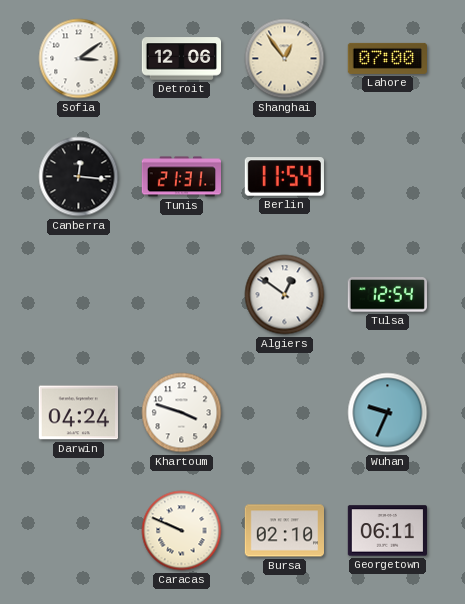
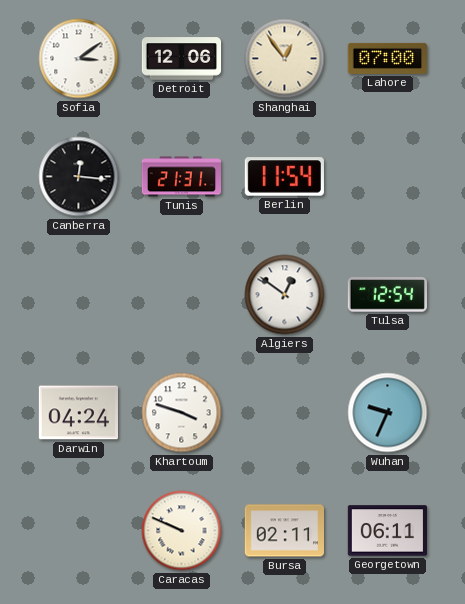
Bursa: 02:10 -> 02:11
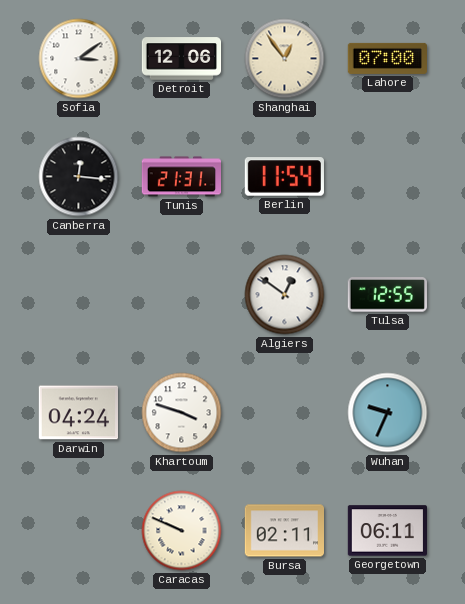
Tulsa: 12:54 -> 12:55
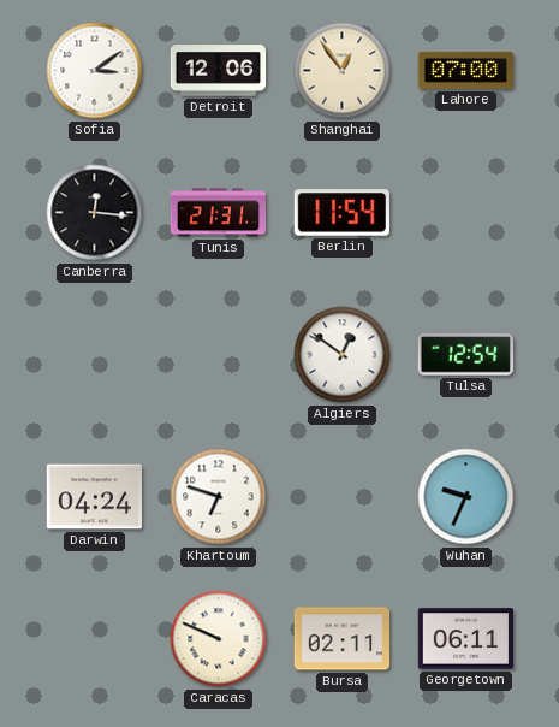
Tulsa: 12:55 -> 12:54
Khartoum: 3:48 -> 6:48
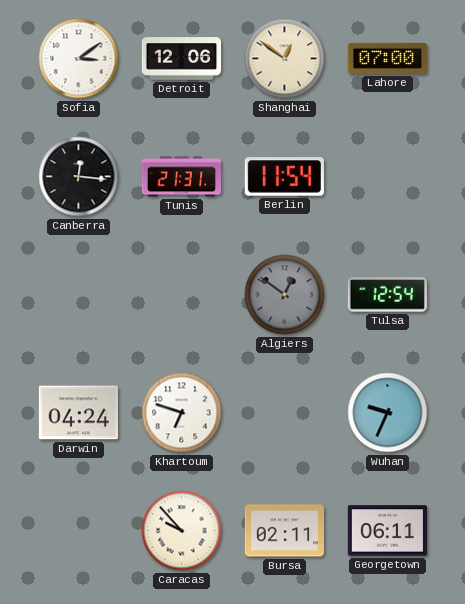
Shanghai: 12:54 -> 12:51
Algiers dial: white -> grey
Caracas: 9:49 -> 9:53
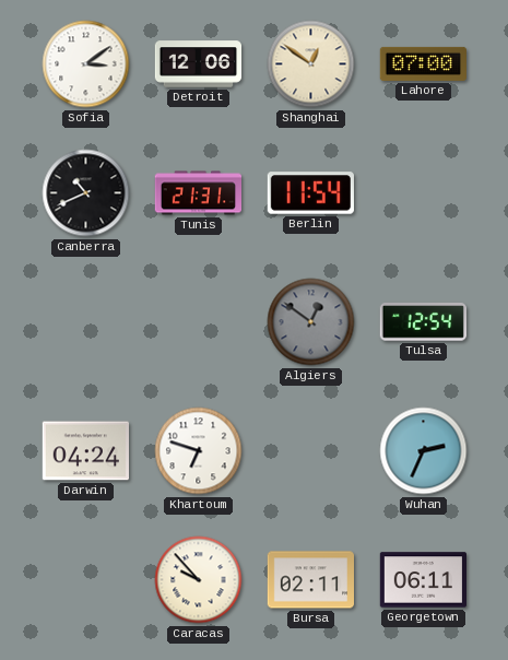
Canberra: 12:16 -> 10:41
Wuhan: 9:34 -> 2:34
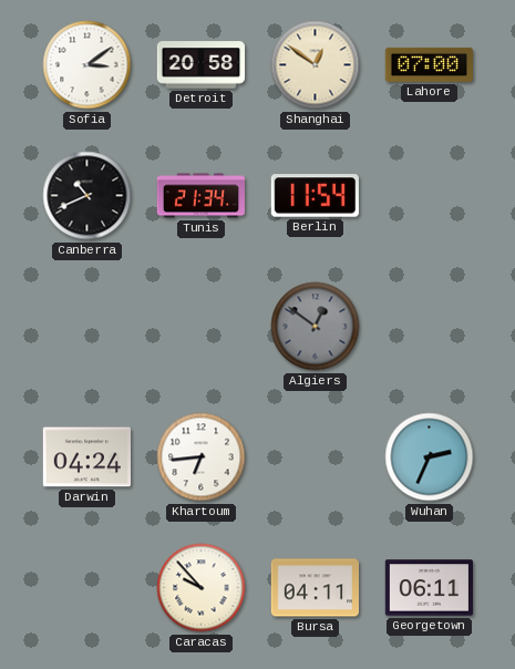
Detroit: 12:06 -> 20:58
Tunis: 21:31 -> 21:34
Tulsa: 12:54 -> none
Khartoum: 6:48 -> 6:44
Bursa: 02:11 -> 04:11
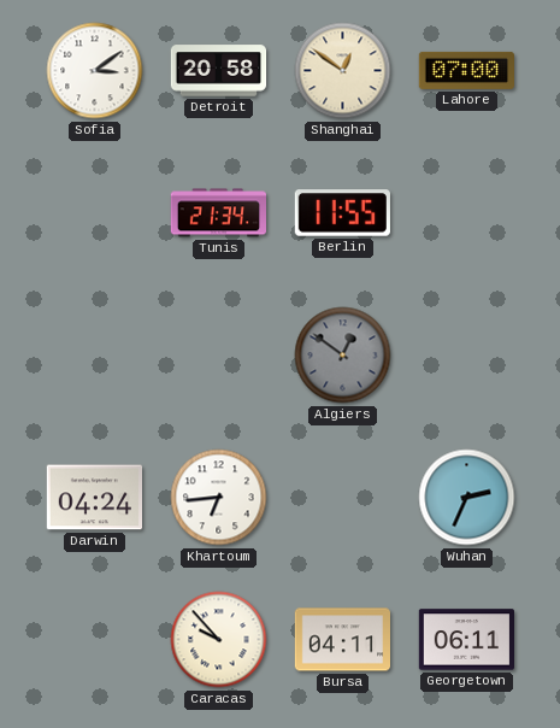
Canberra: 10:41 -> none
Berlin: 11:54 -> 11:55
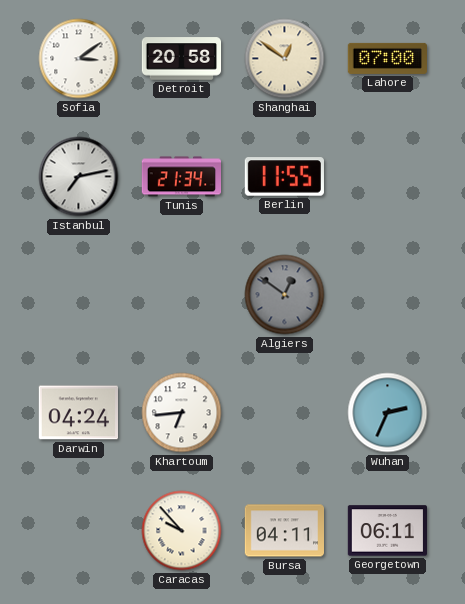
Istanbul: none -> 7:13
